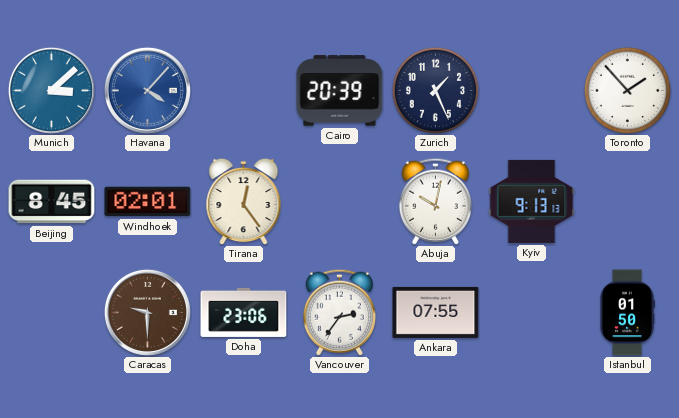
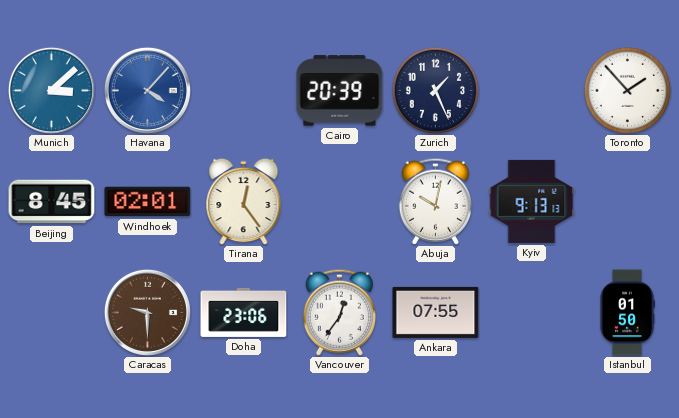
Vancouver: 2:36 -> 12:36
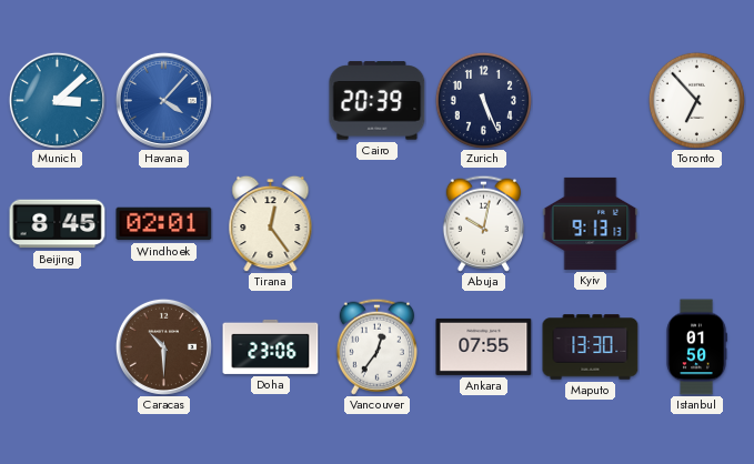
Zurich: 1:26 -> 5:26
Toronto: 1:53 -> 6:53
Caracas: 9:30 -> 10:30
Maputo: none -> 13:30
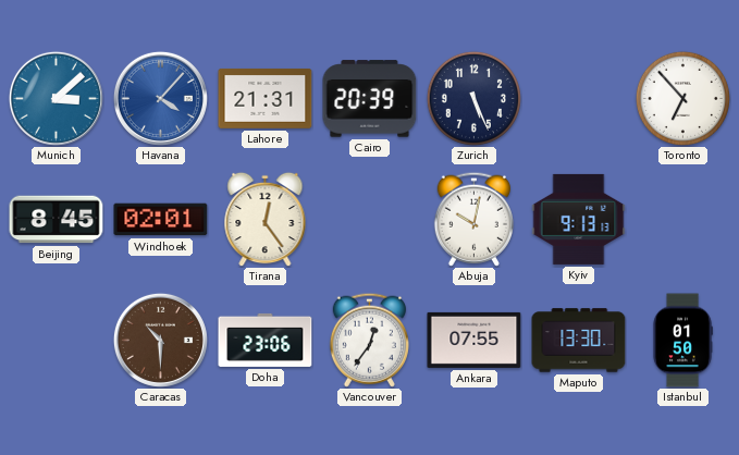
Lahore: none -> 21:31
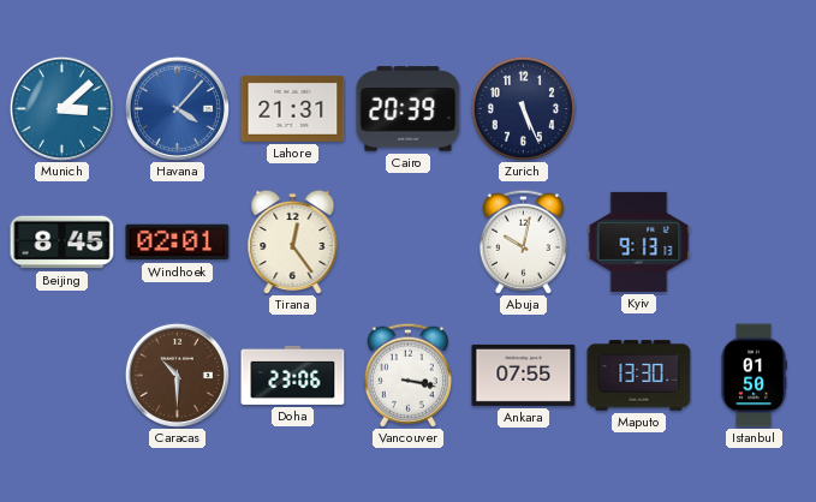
Toronto: 6:53 -> none
Vancouver: 12:36 -> 3:17
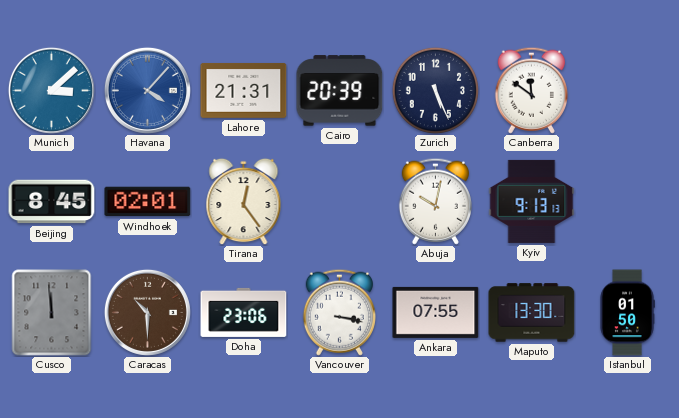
Canberra: none -> 11:51
Cusco: none -> 11:59
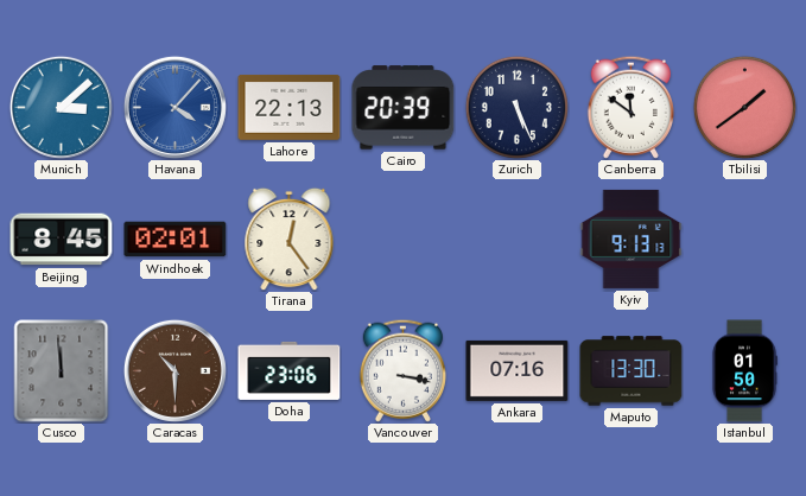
Lahore: 21:31 -> 22:13
Tbilisi: none -> 1:39
Abuja: 10:02 -> none
Ankara: 07:55 -> 07:16
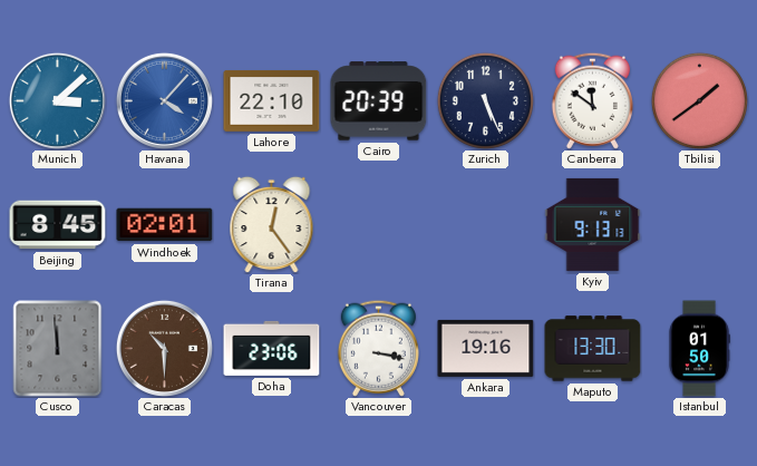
Lahore: 22:13 -> 22:10
Ankara: 07:16 -> 19:16
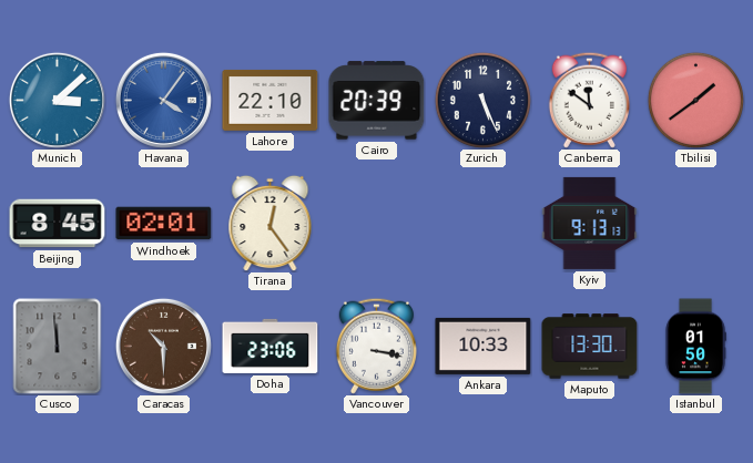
Havana: 4:07 -> 4:06
Ankara: 19:16 -> 10:33
